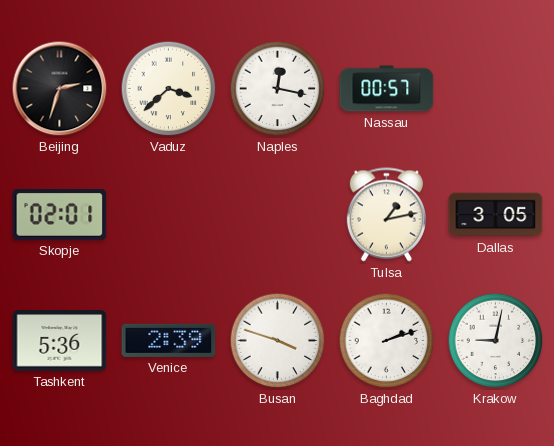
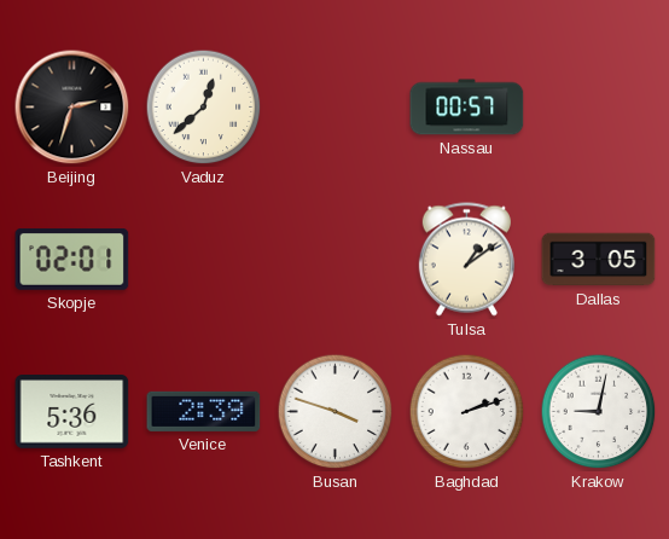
Vaduz: 3:38 -> 12:38
Naples: 12:17 -> none
Tulsa: 1:13 -> 1:09
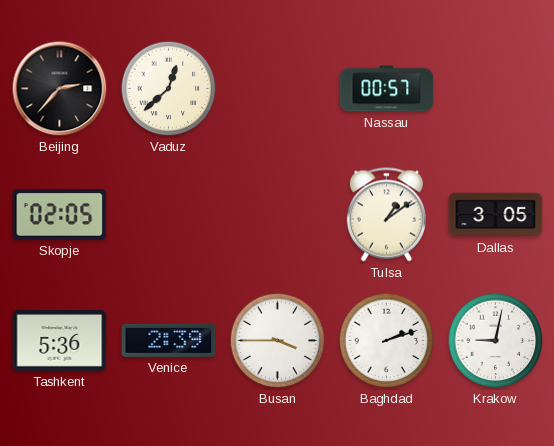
Beijing: 2:33 -> 2:37
Skopje: 02:01 -> 02:05
Busan: 3:48 -> 3:45
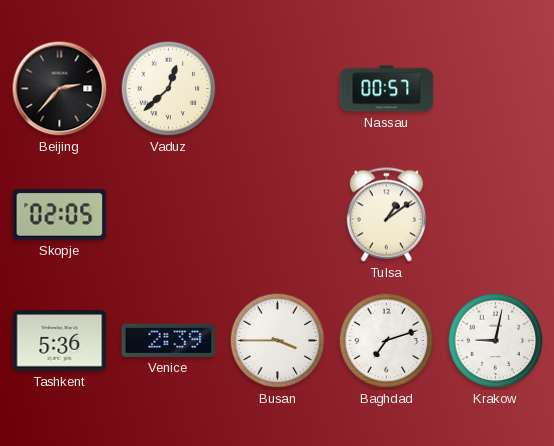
Dallas: 3:05 -> none
Baghdad: 2:12 -> 7:12
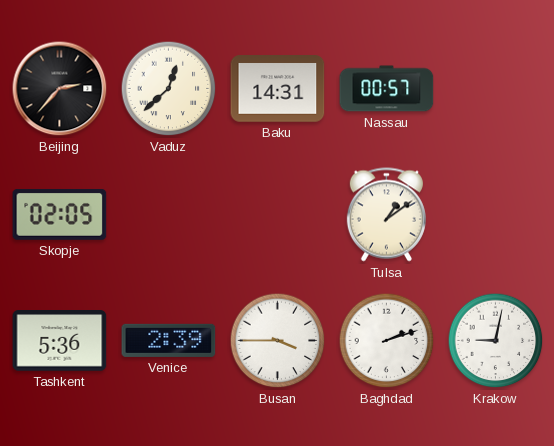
Baku: none -> 14:31
Baghdad: 7:12 -> 2:12
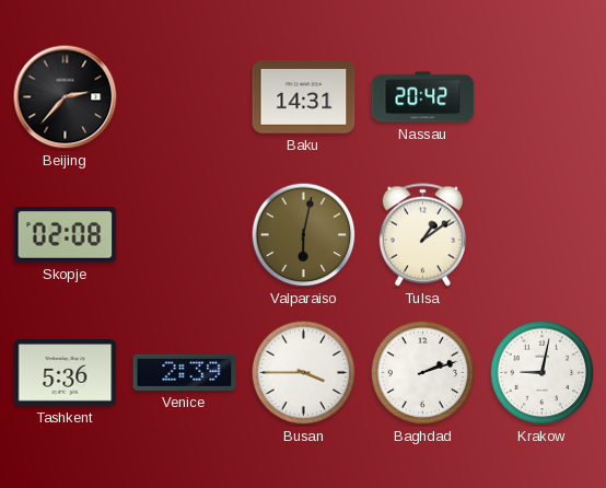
Vaduz: 12:38 -> none
Nassau: 00:57 -> 20:42
Skopje: 02:05 -> 02:08
Valparaiso: none -> 6:02
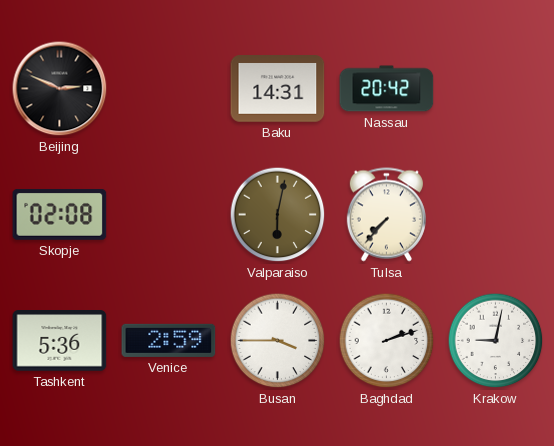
Beijing: 2:37 -> 2:49
Tulsa: 1:09 -> 7:37
Venice: 2:39 -> 2:59
